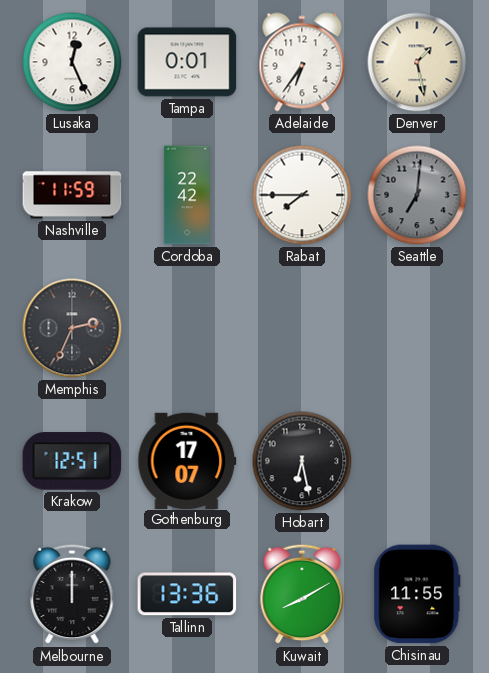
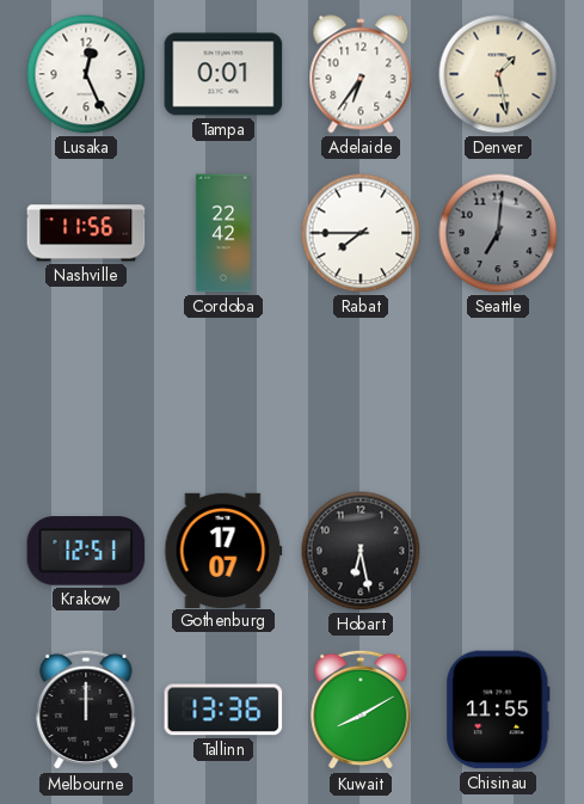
Nashville: 11:59 -> 11:56
Memphis: 2:34 -> none
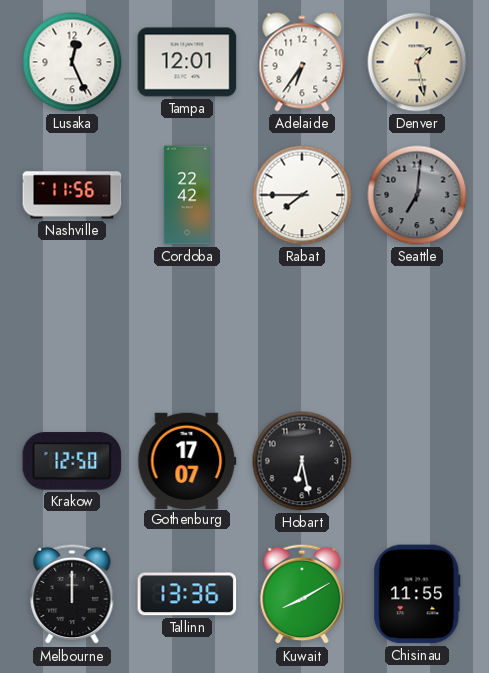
Tampa: 0:01 -> 12:01
Krakow: 12:51 -> 12:50
